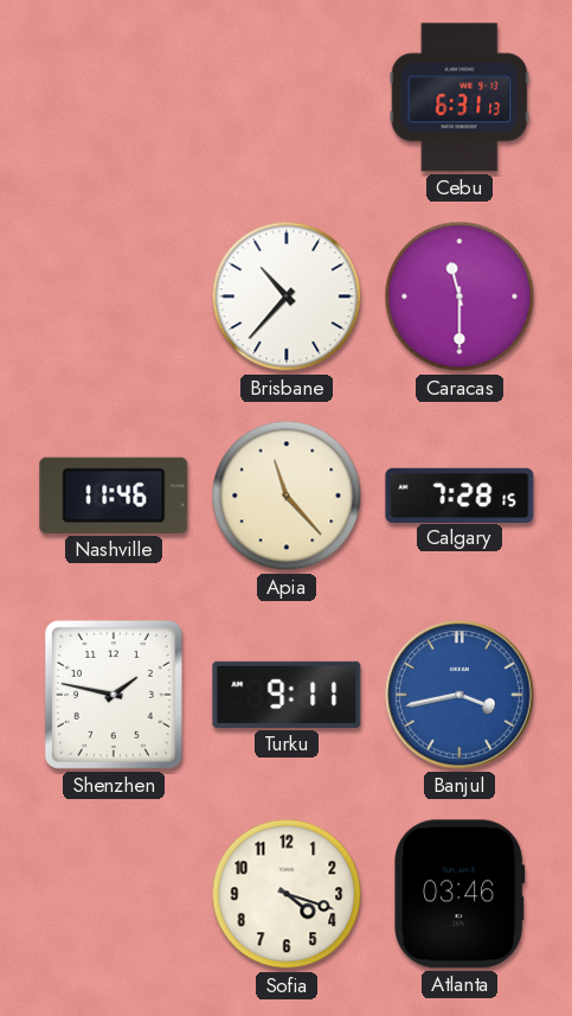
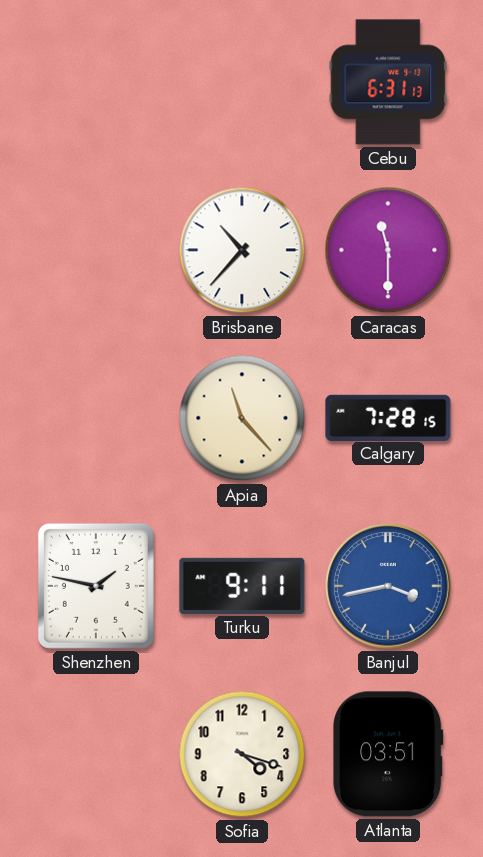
Nashville: 11:46 -> none
Atlanta: 03:46 -> 03:51
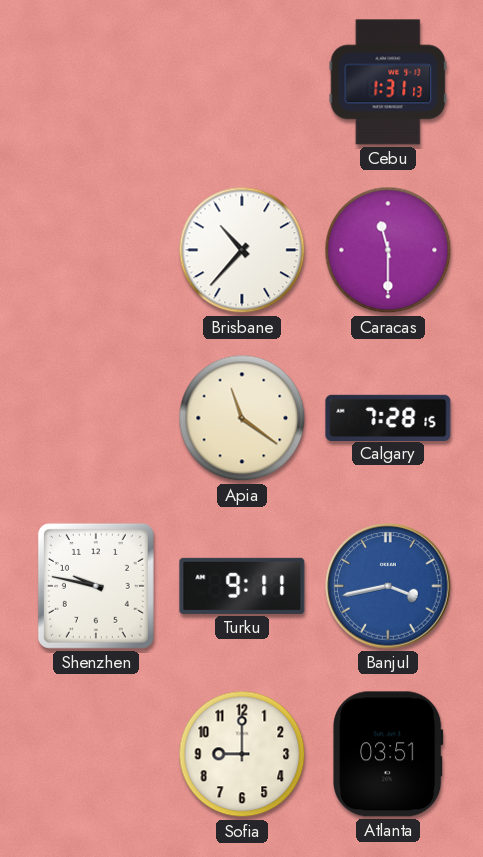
Cebu: 6:31 -> 1:31
Apia: 11:23 -> 11:21
Shenzhen: 1:47 -> 9:47
Sofia: 4:18 -> 9:00
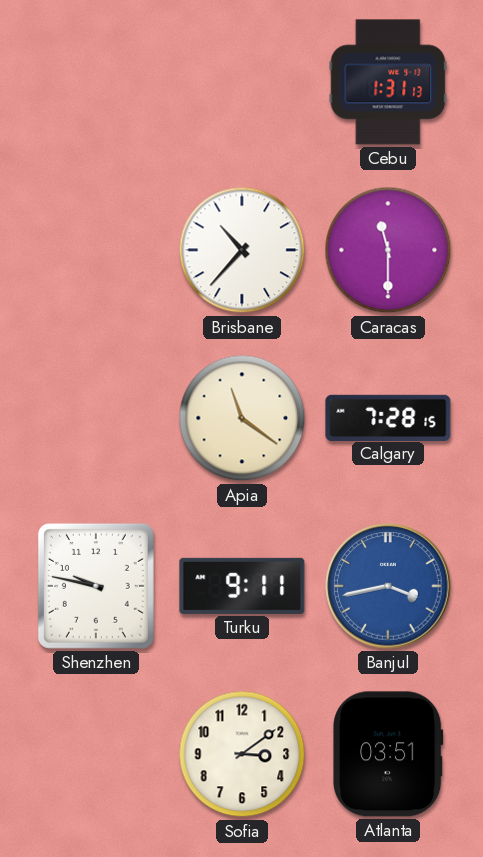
Sofia: 9:00 -> 3:09
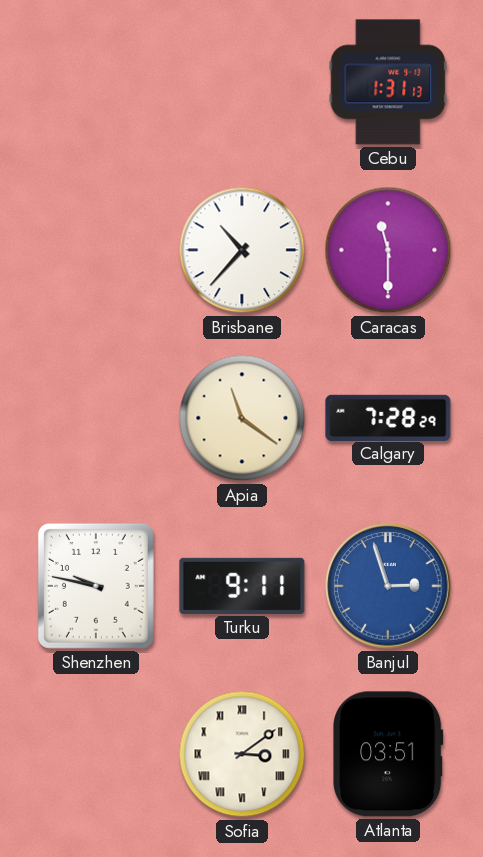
Calgary: 7:28:15 -> 7:28:29
Banjul: 3:43 -> 2:57
Sofia numerals: Arabic -> Roman
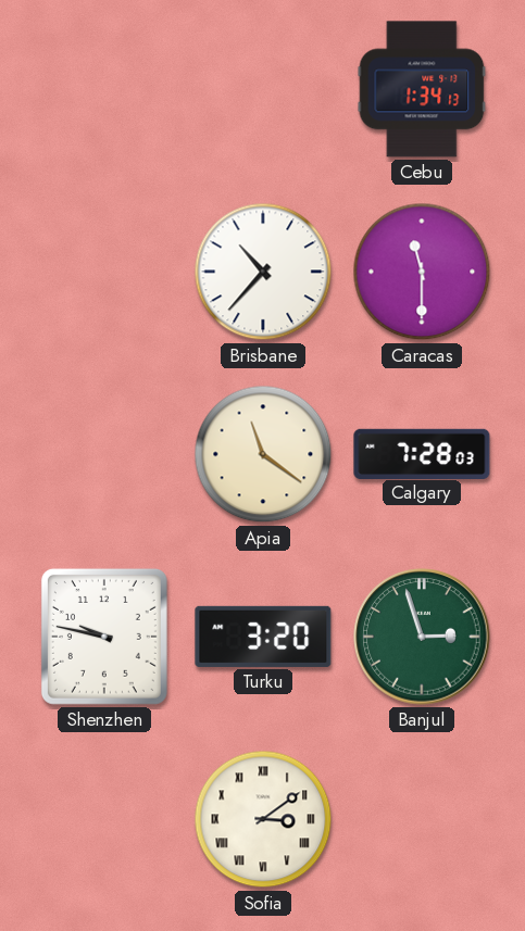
Cebu: 1:31 -> 1:34
Calgary: 7:28:29 -> 7:28:03
Turku: 9:11 -> 3:20
Banjul dial: blue -> green
Atlanta: 03:51 -> none
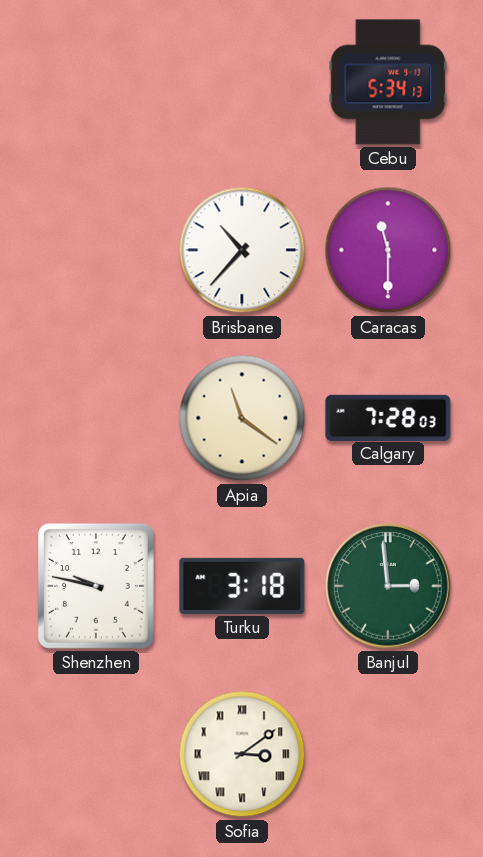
Cebu: 1:34 -> 5:34
Turku: 3:20 -> 3:18
Banjul: 2:57 -> 2:59
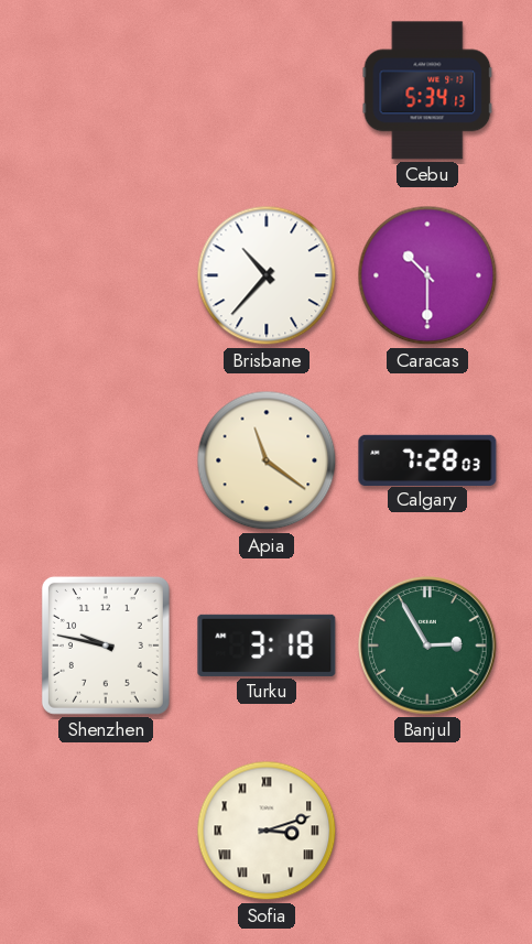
Caracas: 11:30 -> 10:30
Banjul: 2:59 -> 2:55
Sofia: 3:09 -> 3:12
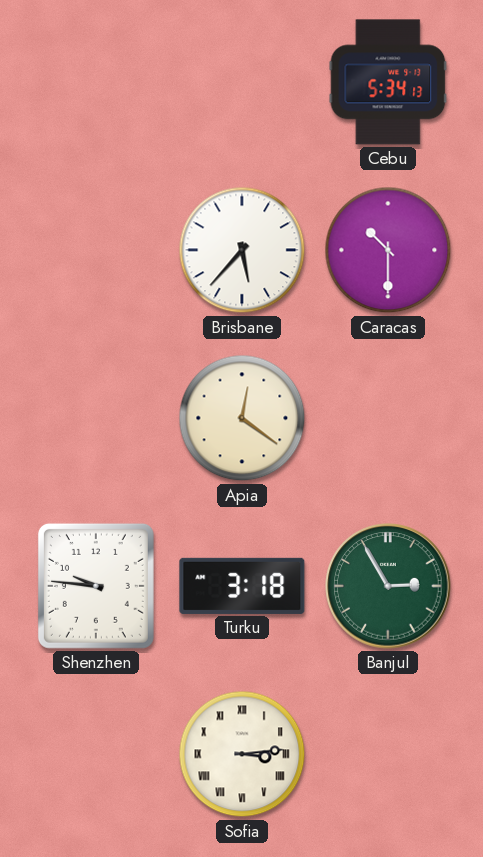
Brisbane: 10:37 -> 5:37
Apia: 11:21 -> 12:21
Calgary: 7:28 -> none
Shenzhen: 9:47 -> 9:46
Sofia: 3:12 -> 3:14
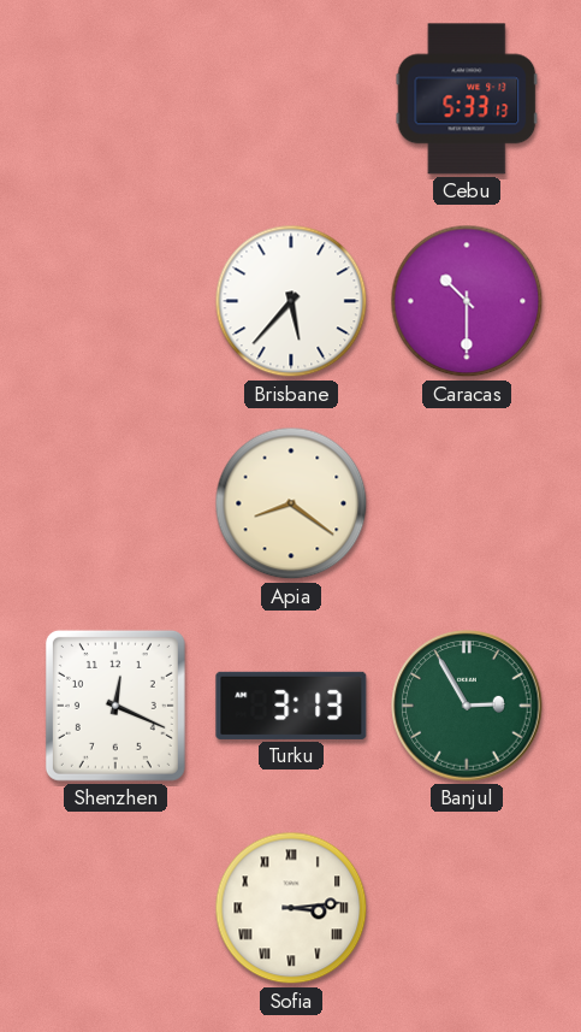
Cebu: 5:34 -> 5:33
Apia: 12:21 -> 8:21
Shenzhen: 9:46 -> 12:19
Turku: 3:18 -> 3:13
